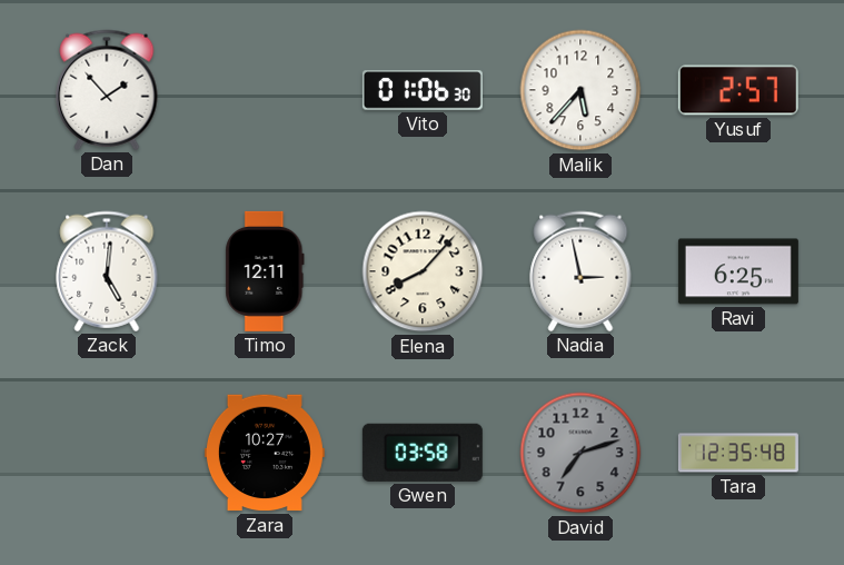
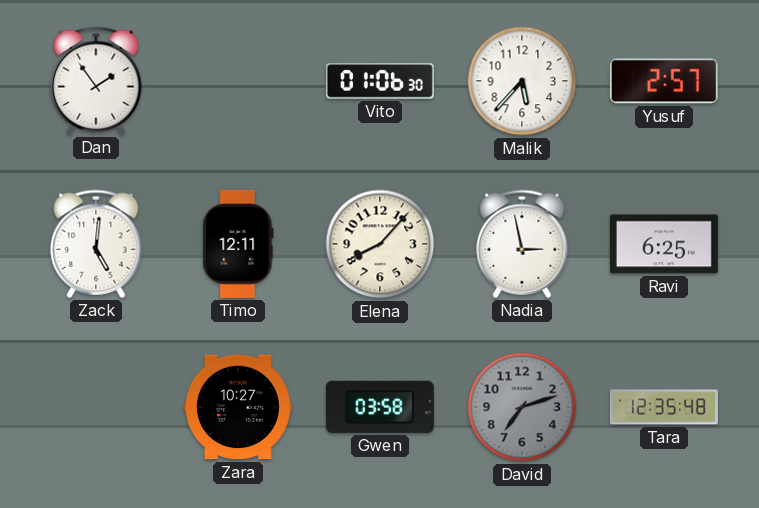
Dan: 1:53 -> 1:54
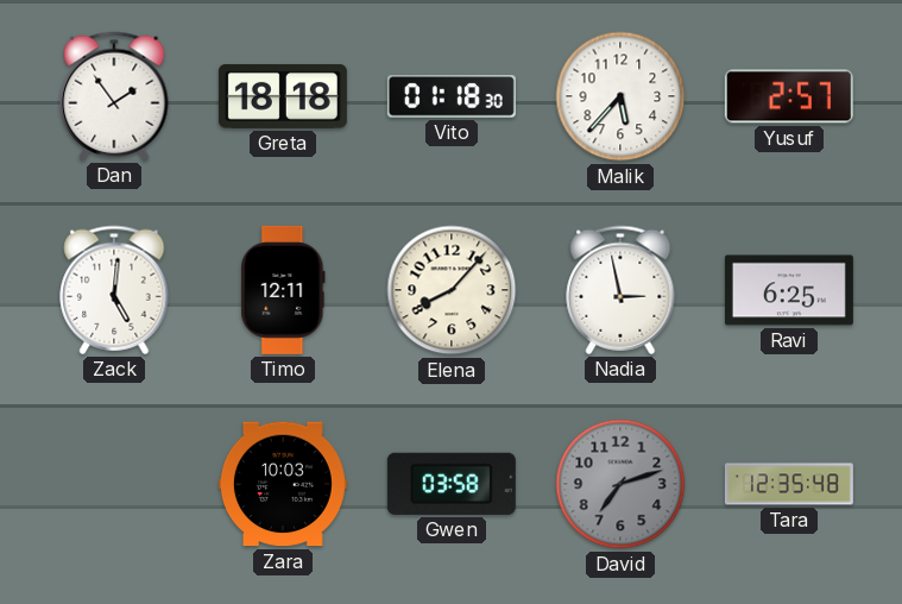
Greta: none -> 18:18
Vito: 01:06 -> 01:18
Zara: 10:27 -> 10:03
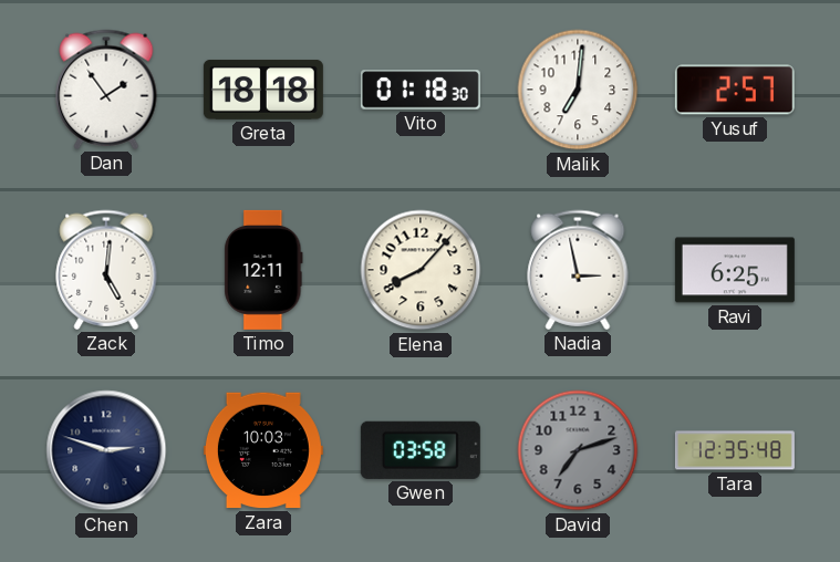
Malik: 5:37 -> 7:01
Chen: none -> 2:48
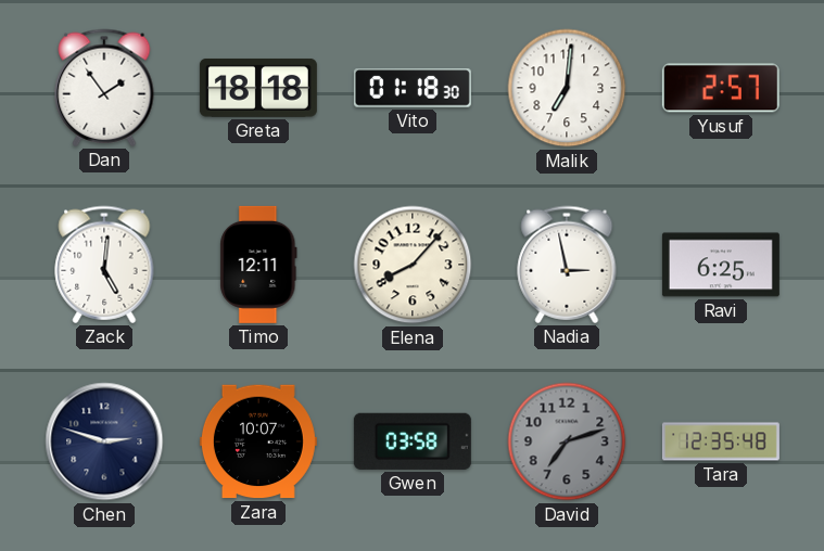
Zara: 10:03 -> 10:07
